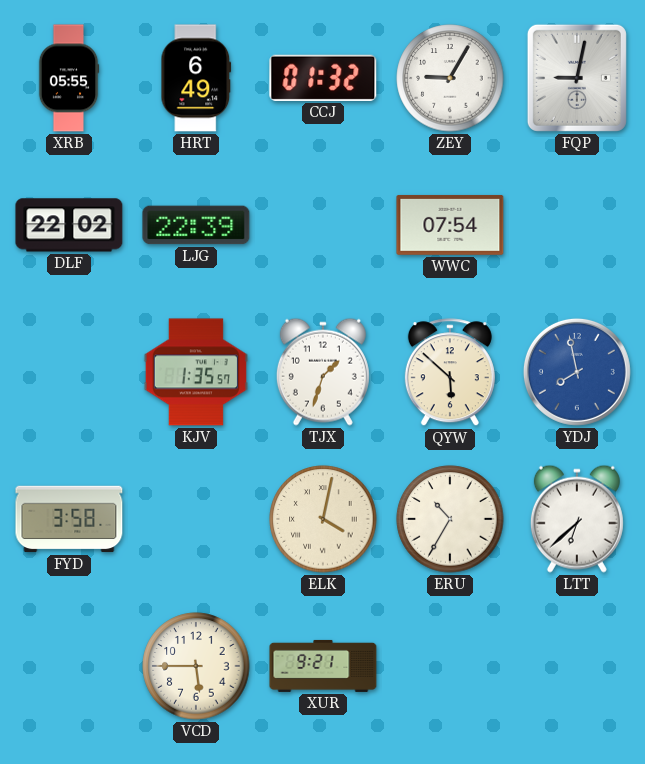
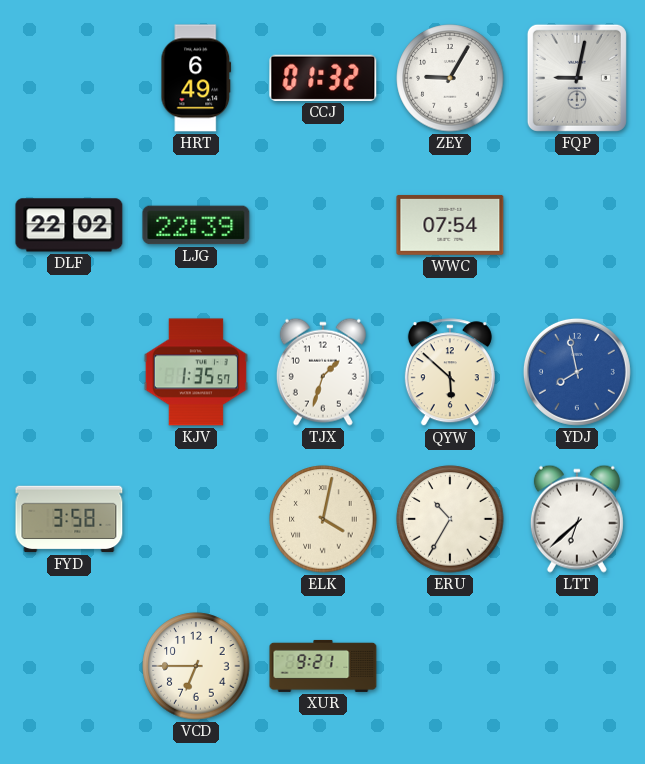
XRB: 05:55 -> none
VCD: 5:45 -> 6:45
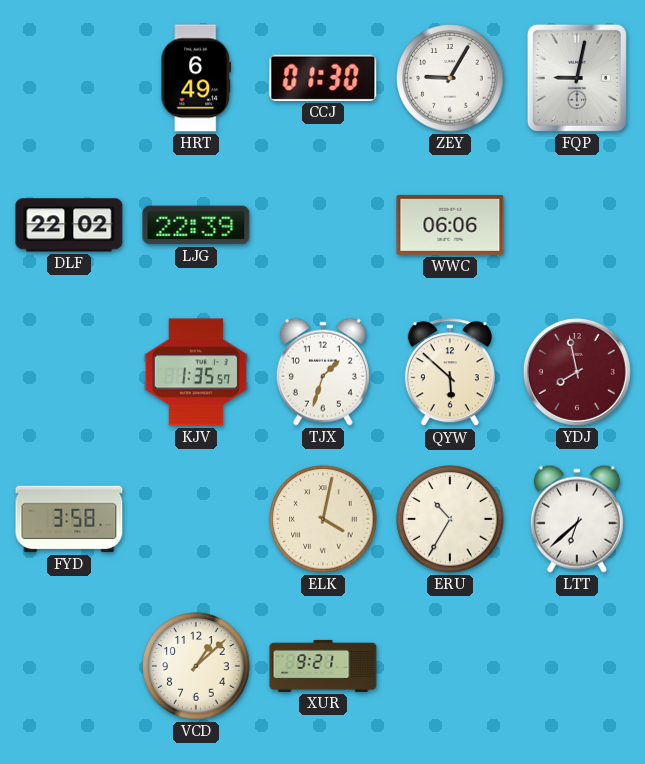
CCJ: 01:32 -> 01:30
WWC: 07:54 -> 06:06
YDJ dial: blue -> burgundy
VCD: 6:45 -> 1:08
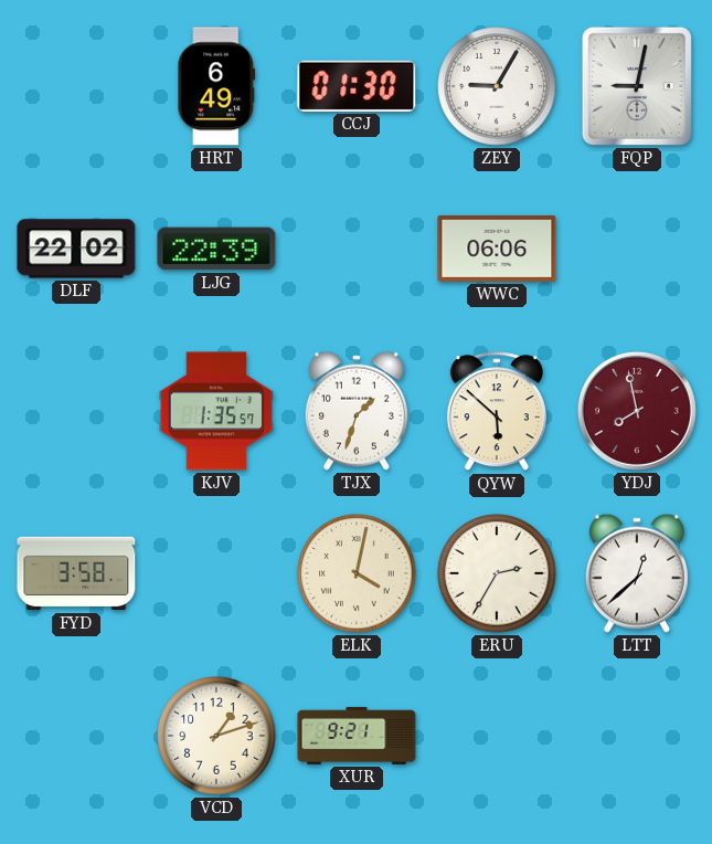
ERU: 10:35 -> 2:35
LTT: 6:38 -> 12:38
VCD: 1:08 -> 1:12
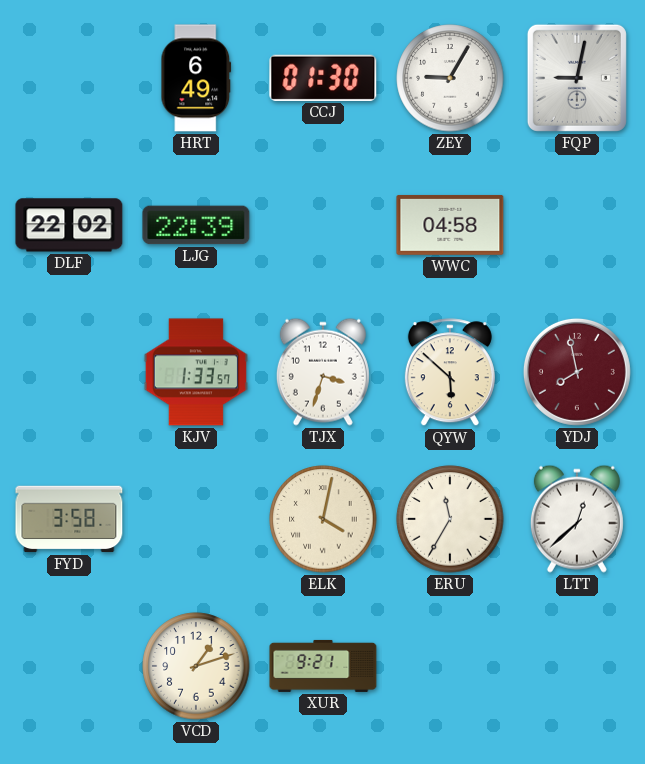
WWC: 06:06 -> 04:58
KJV: 1:35 -> 1:33
TJX: 1:33 -> 3:33
ERU: 2:35 -> 11:35
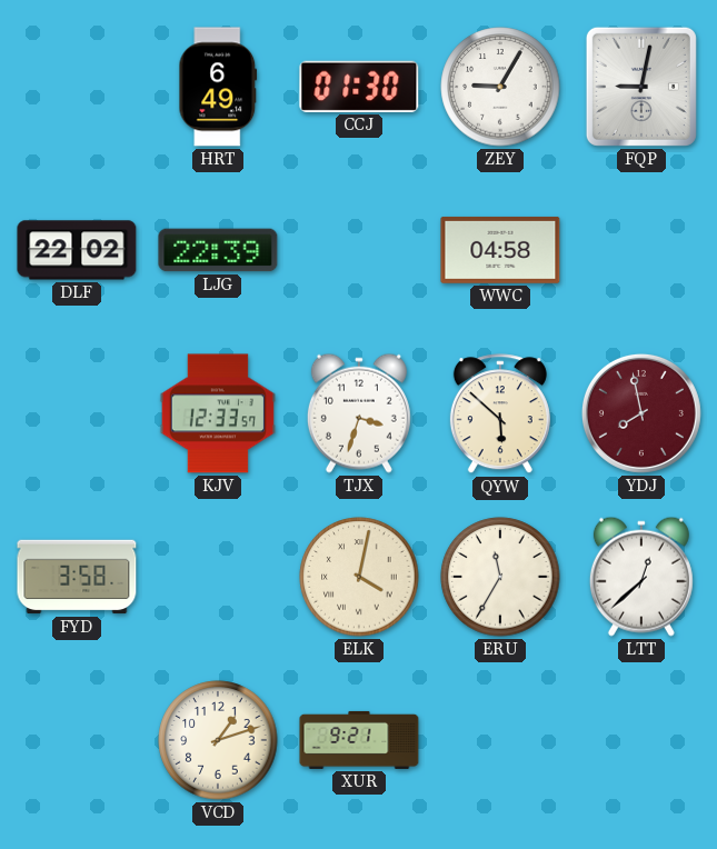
KJV: 1:33 -> 12:33
